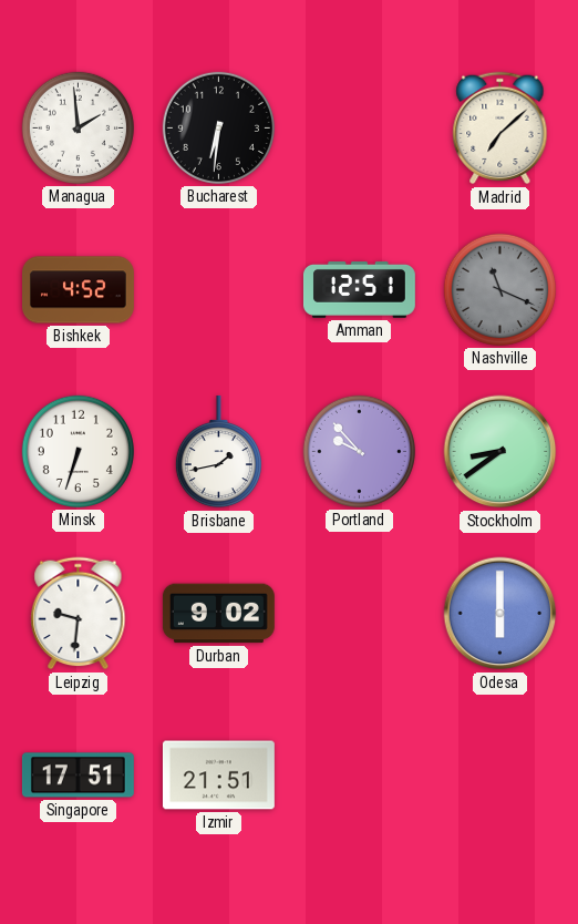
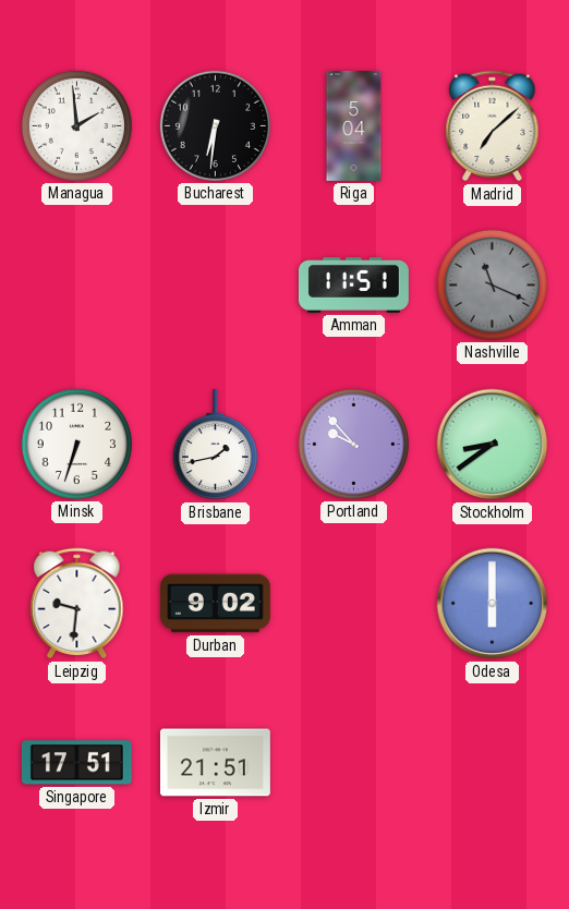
Riga: none -> 5:04
Bishkek: 4:52 -> none
Amman: 12:51 -> 11:51
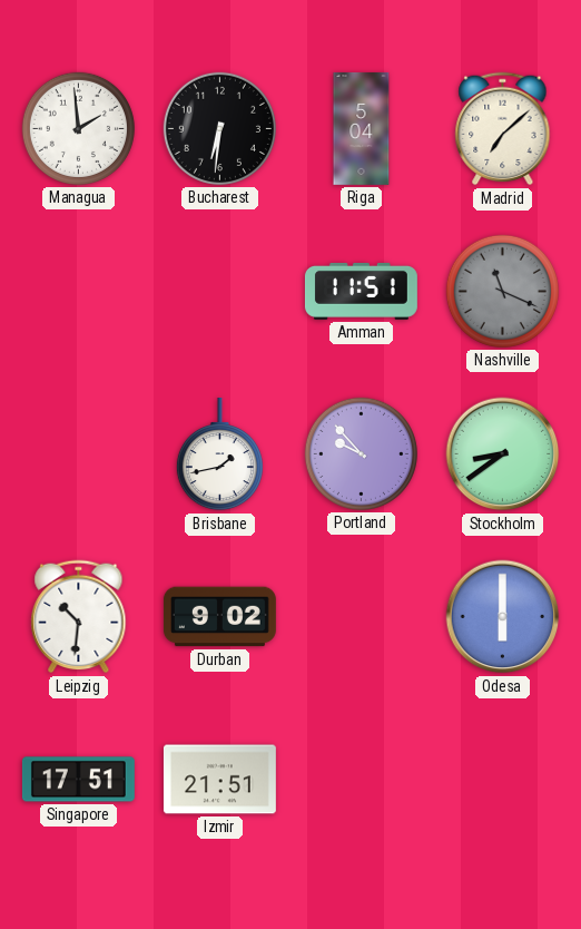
Minsk: 6:33 -> none
Leipzig: 9:31 -> 10:31
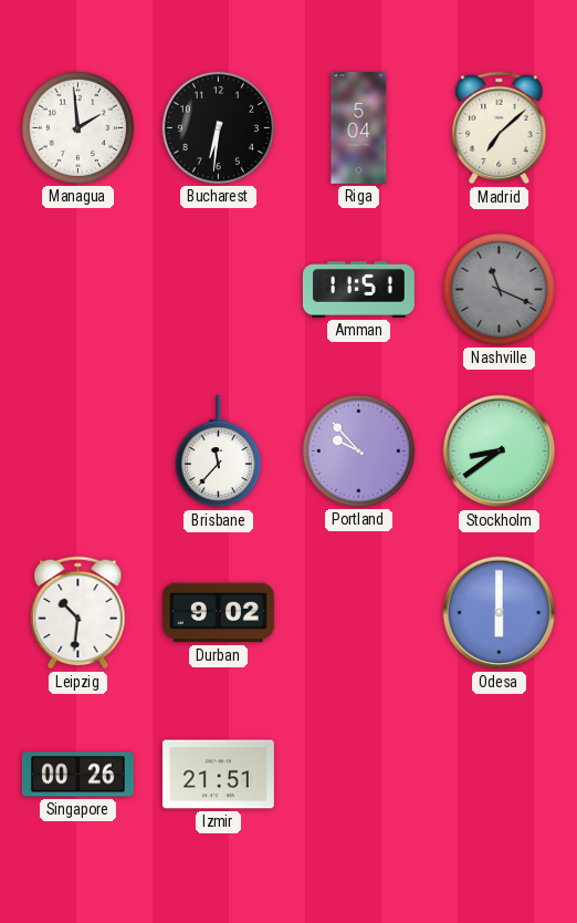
Brisbane: 1:43 -> 11:37
Singapore: 17:51 -> 00:26
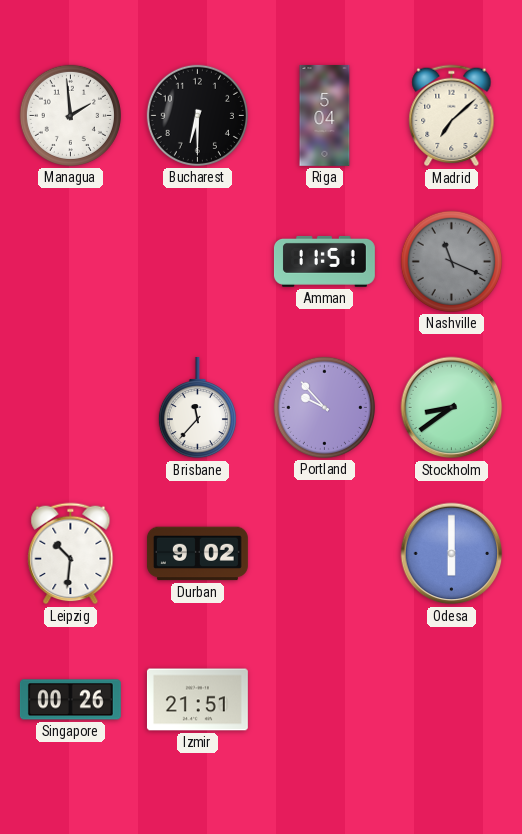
Bucharest: 6:31 -> 6:30
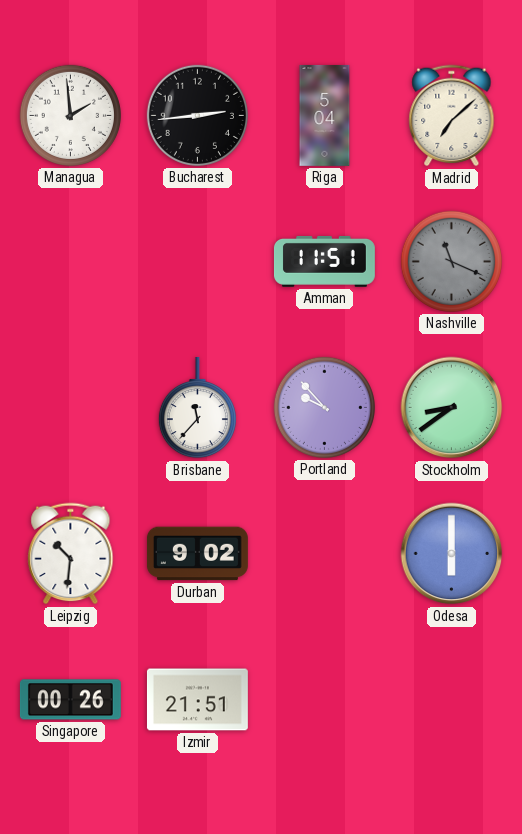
Bucharest: 6:30 -> 2:44
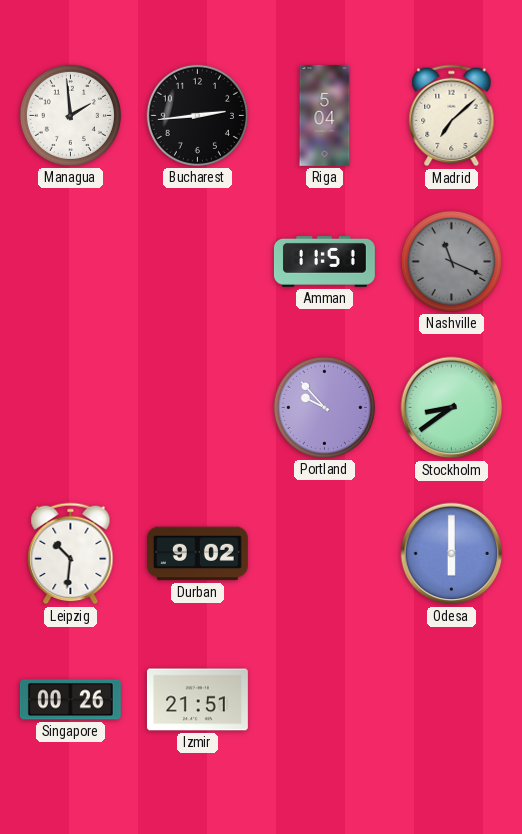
Brisbane: 11:37 -> none
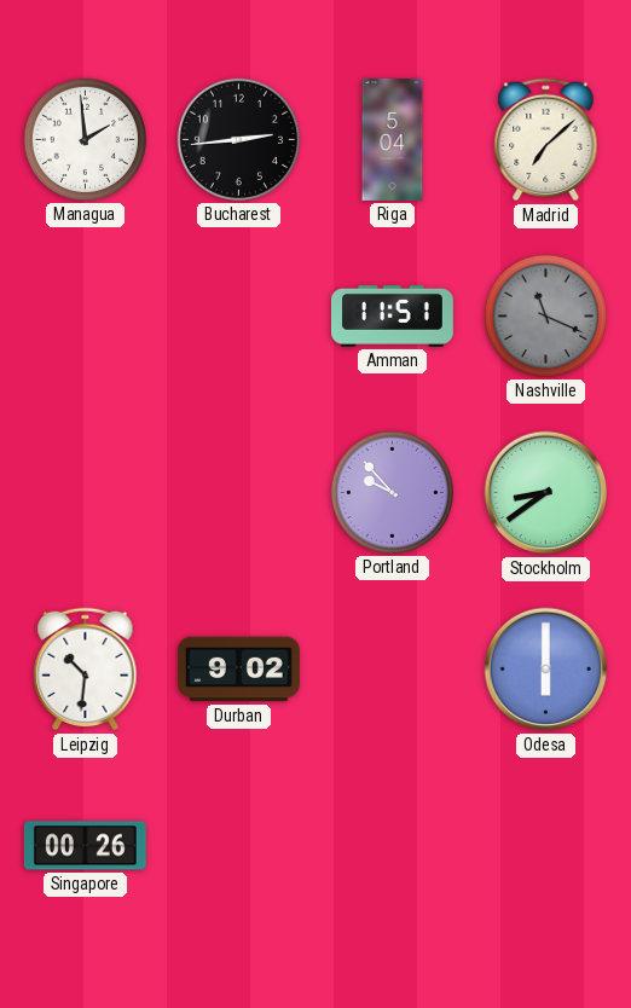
Izmir: 21:51 -> none
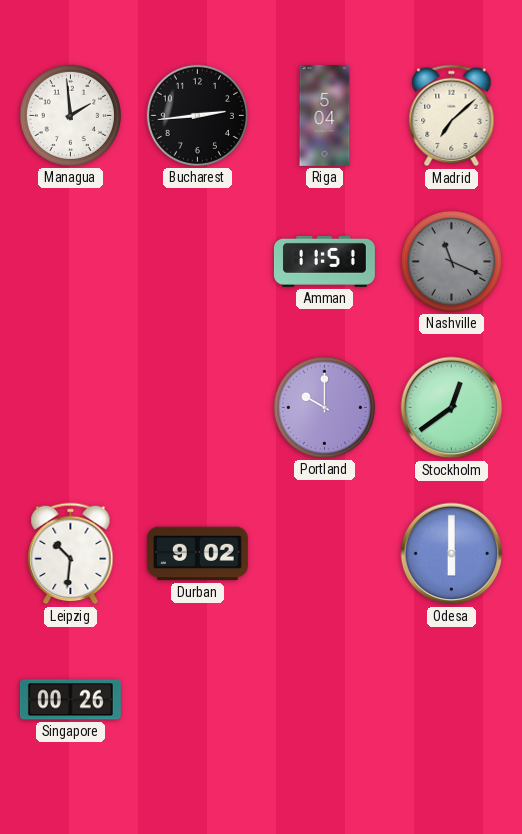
Portland: 9:53 -> 10:00
Stockholm: 8:39 -> 12:39
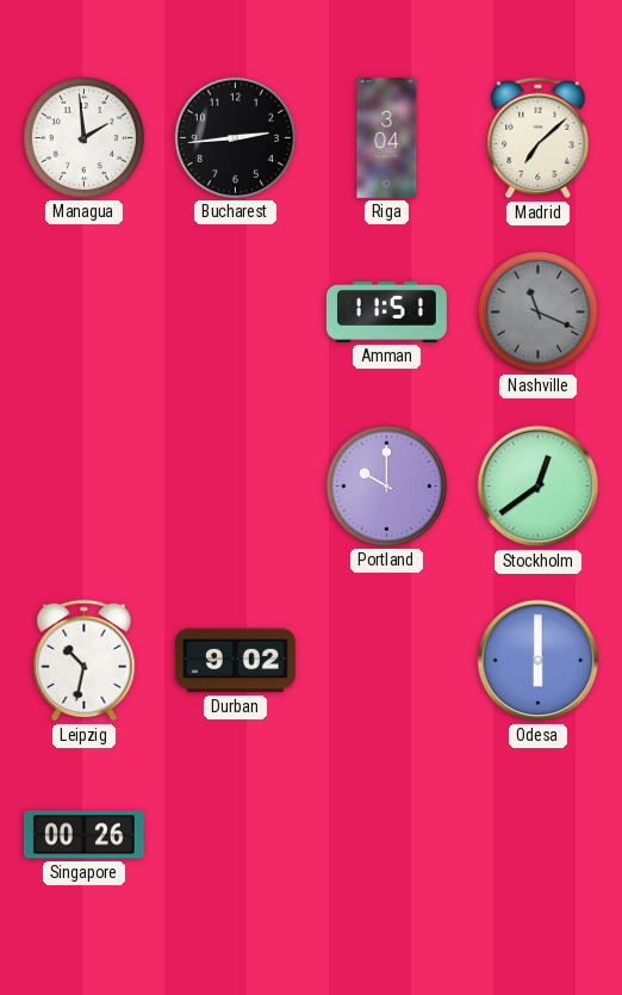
Riga: 5:04 -> 3:04
Leipzig: 10:31 -> 10:32
